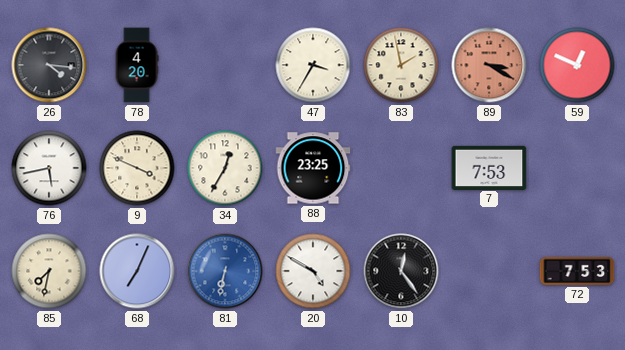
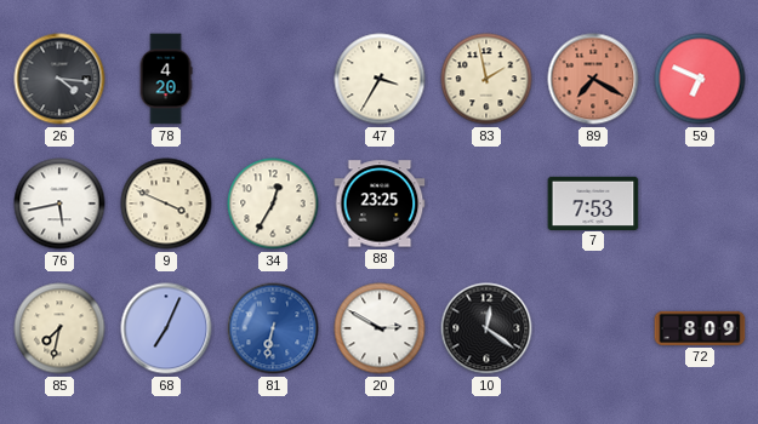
89: 3:20 -> 7:20
59: 12:49 -> 6:49
20: 4:50 -> 2:50
10: 12:24 -> 12:21
72: 7:53 -> 8:09
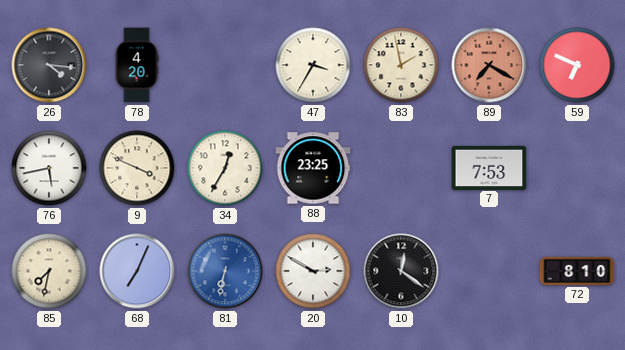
72: 8:09 -> 8:10
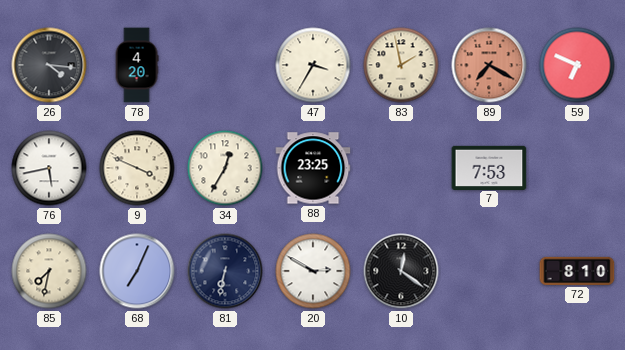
81 dial: blue -> navy
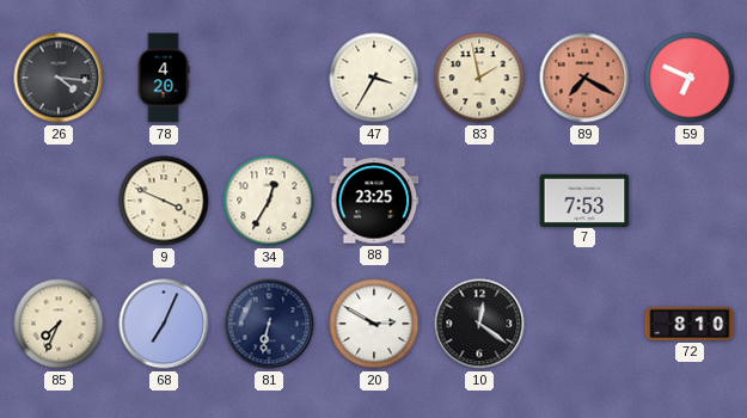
76: 5:43 -> none
85: 7:32 -> 7:34
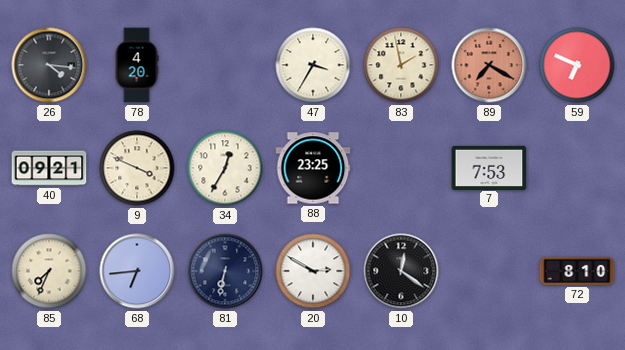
40: none -> 09:21
68: 7:04 -> 6:44
